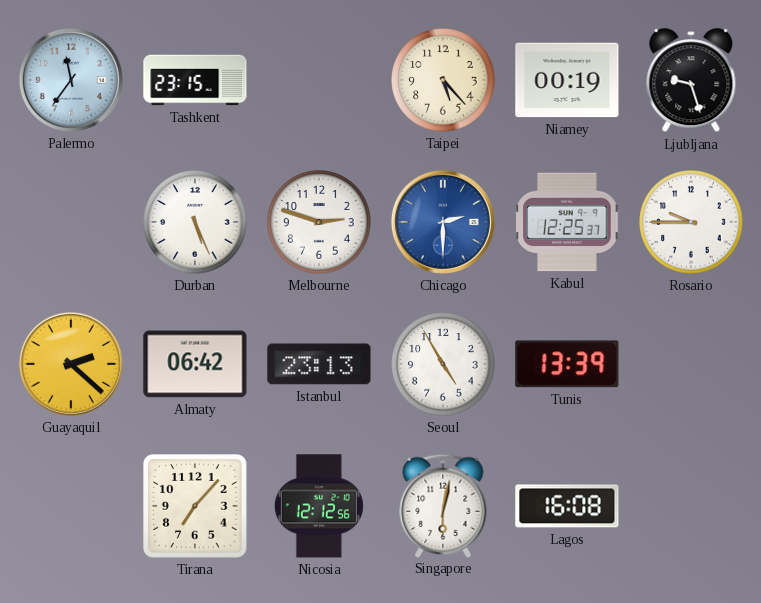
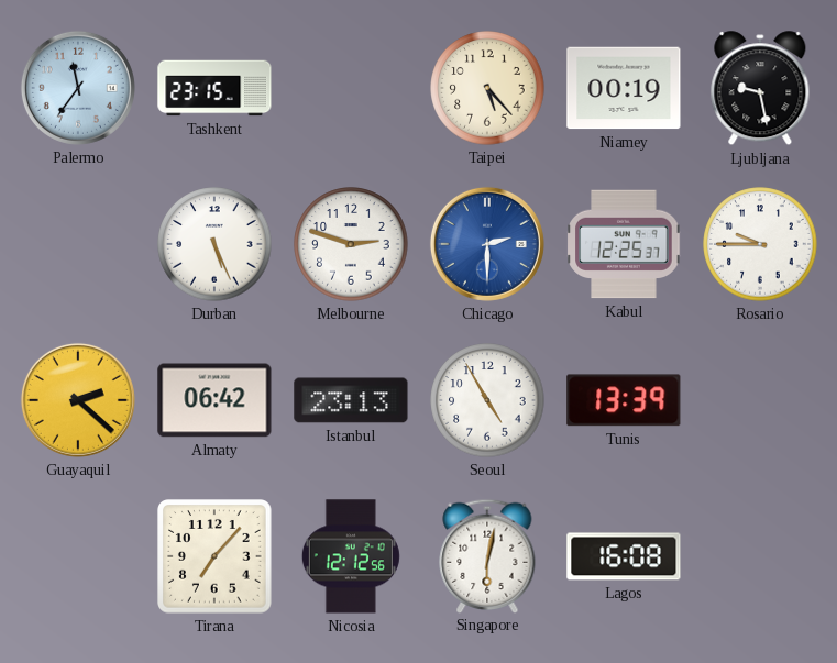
Ljubljana: 9:27 -> 9:28
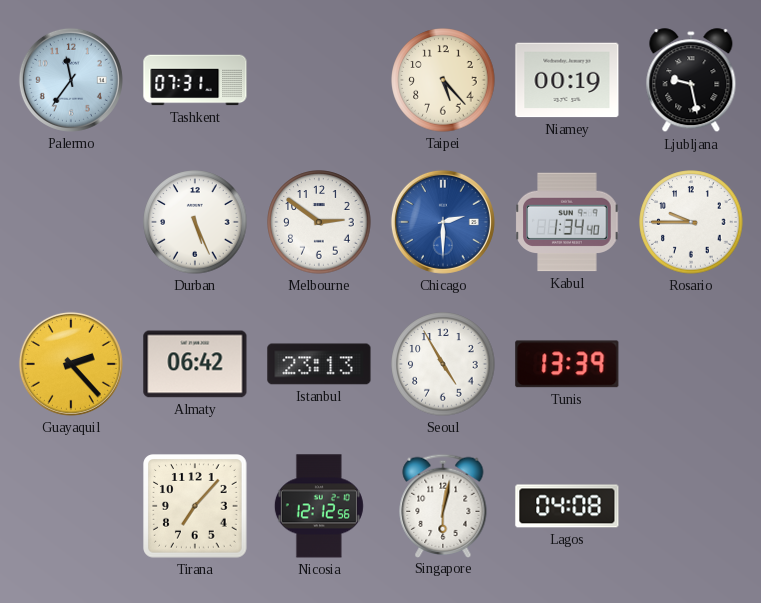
Tashkent: 23:15 -> 07:31
Melbourne: 2:48 -> 2:51
Kabul: 12:25 -> 1:34
Guayaquil: 2:22 -> 2:23
Lagos: 16:08 -> 04:08
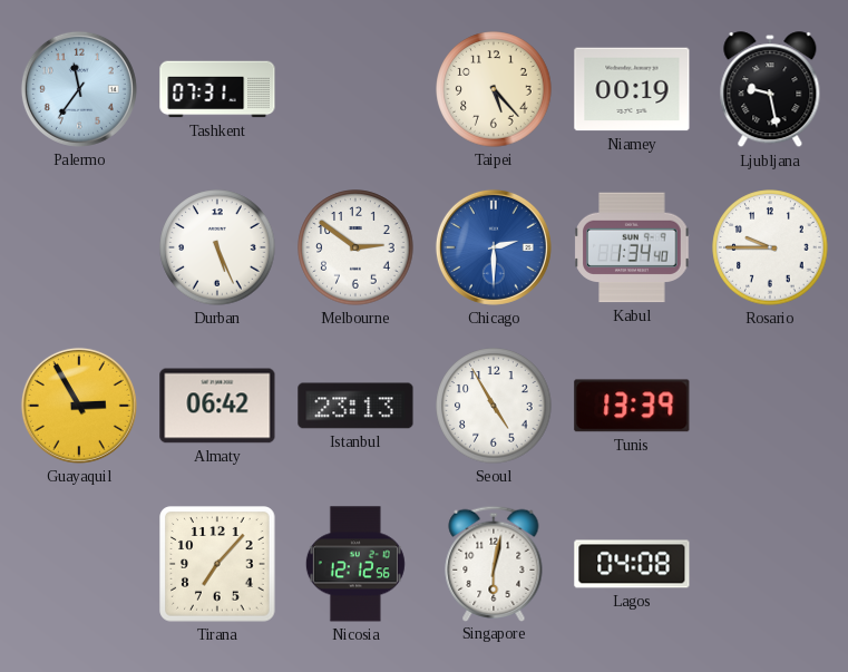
Guayaquil: 2:23 -> 2:55
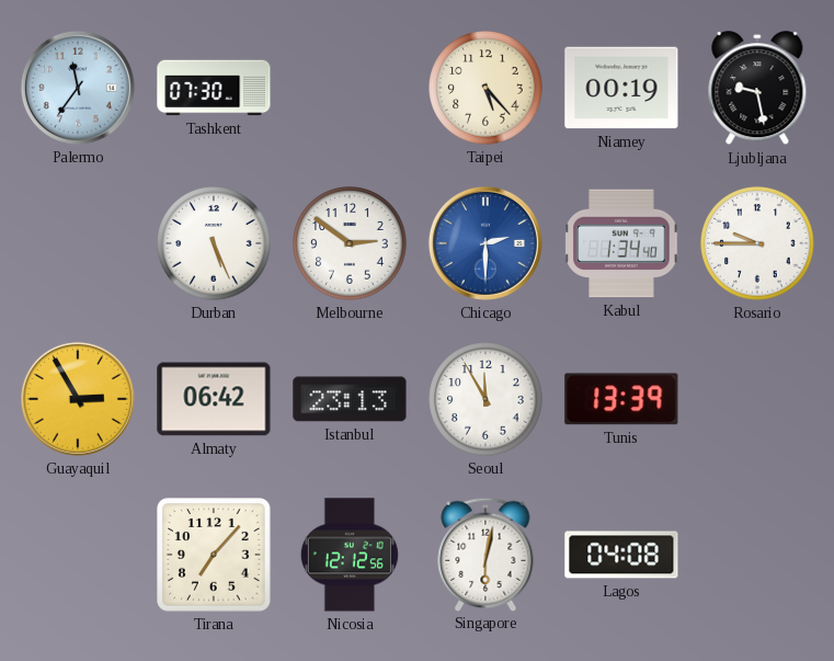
Tashkent: 07:31 -> 07:30
Seoul: 4:55 -> 11:55
